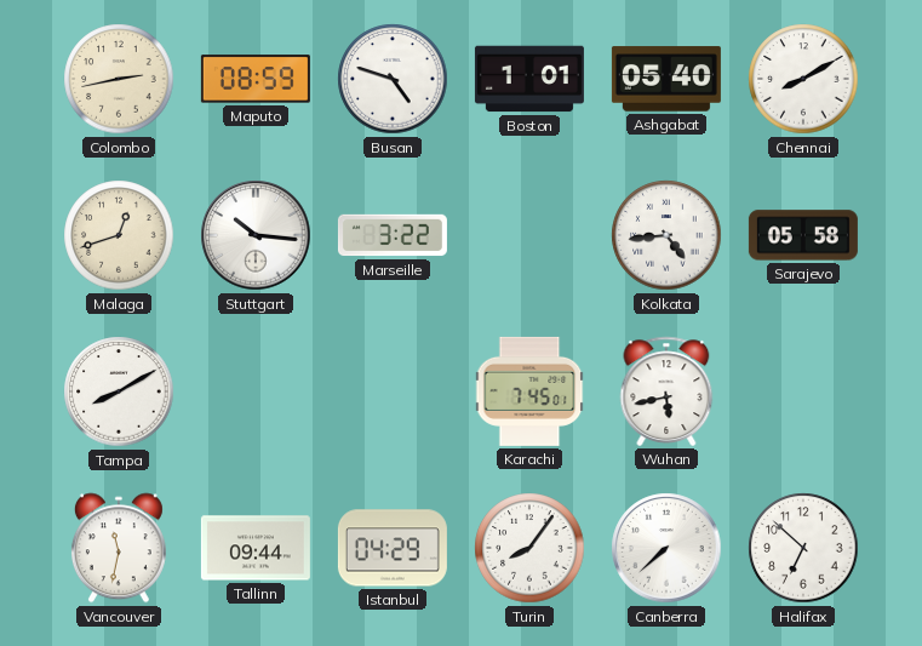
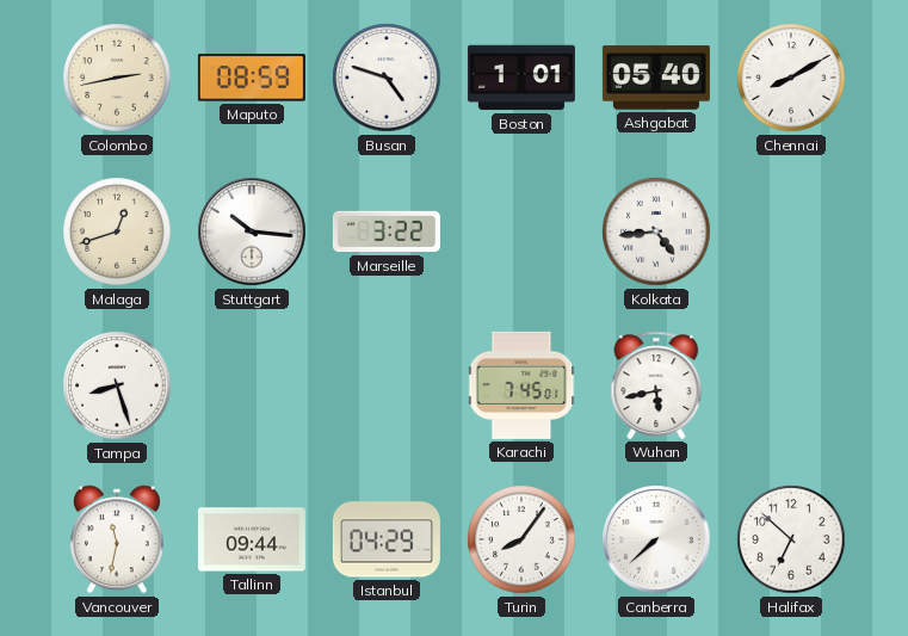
Sarajevo: 05:58 -> none
Tampa: 8:10 -> 8:27
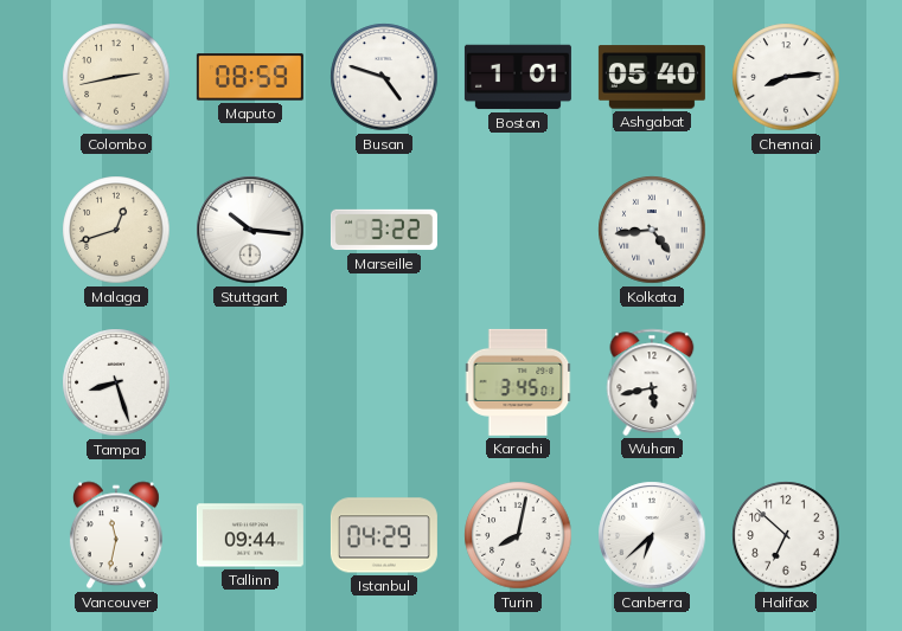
Chennai: 8:10 -> 8:14
Karachi: 7:45 -> 3:45
Turin: 8:06 -> 8:02
Canberra: 7:38 -> 6:38
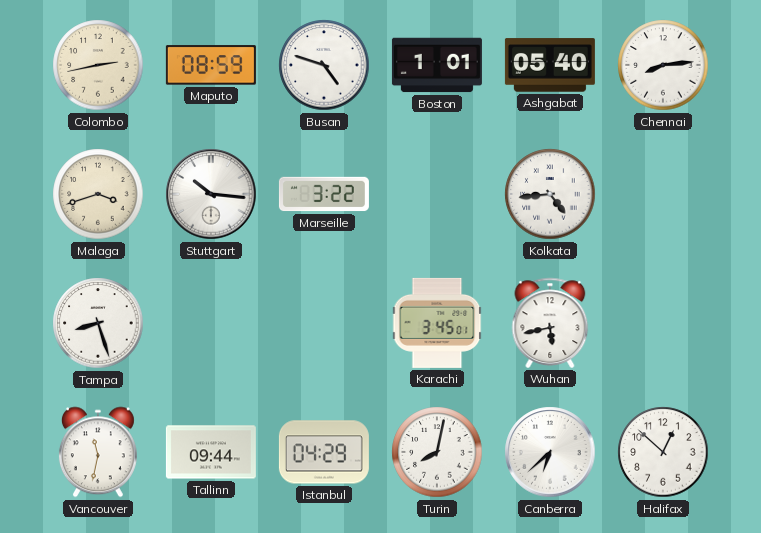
Malaga: 12:42 -> 3:42
Halifax: 6:52 -> 12:52
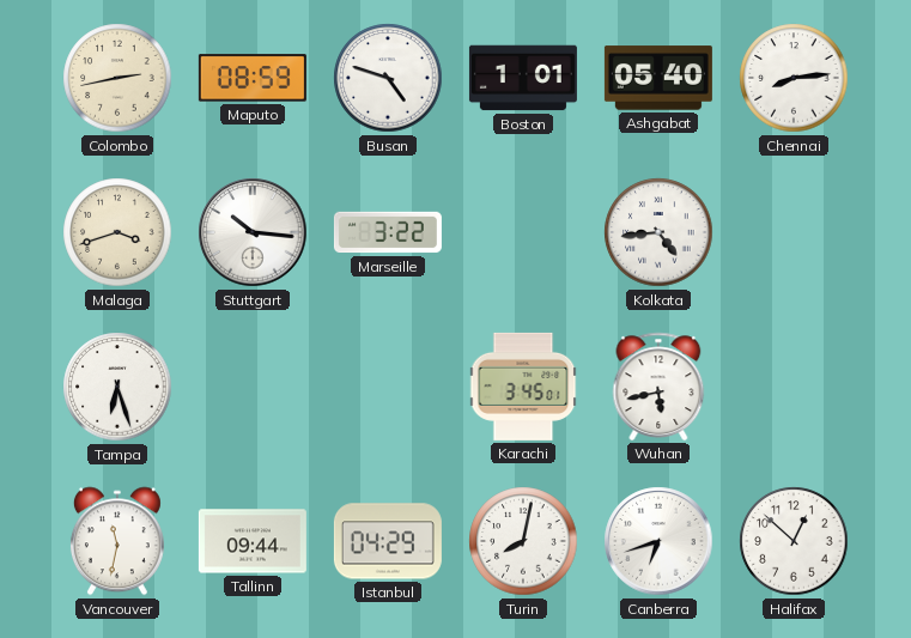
Tampa: 8:27 -> 6:27
Canberra: 6:38 -> 6:42
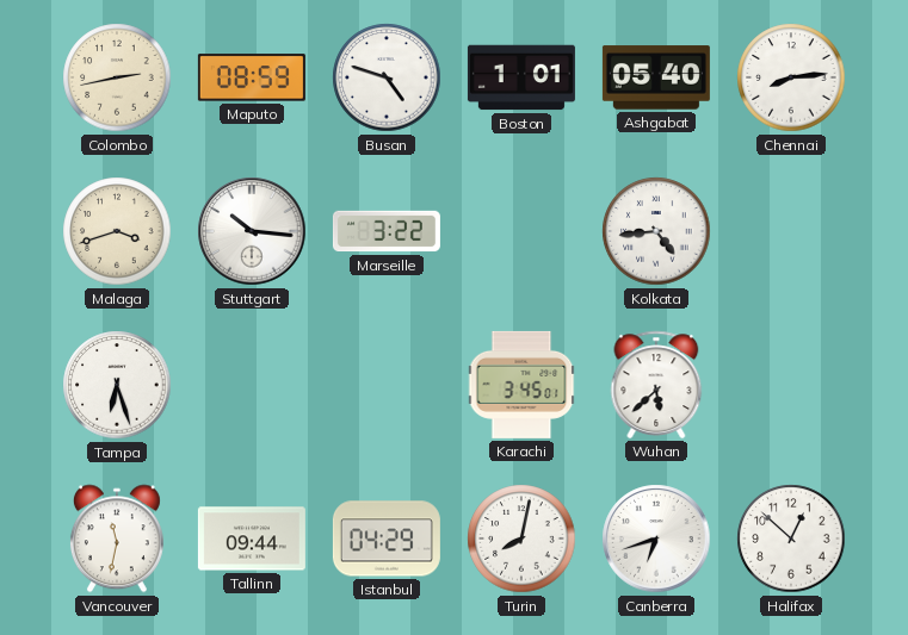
Wuhan: 5:43 -> 5:38
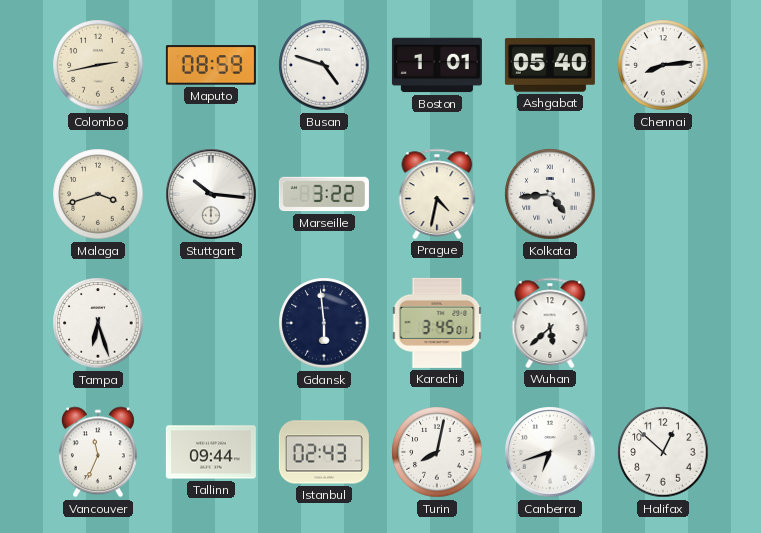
Prague: none -> 4:32
Gdansk: none -> 5:59
Vancouver: 11:32 -> 11:34
Istanbul: 04:29 -> 02:43
